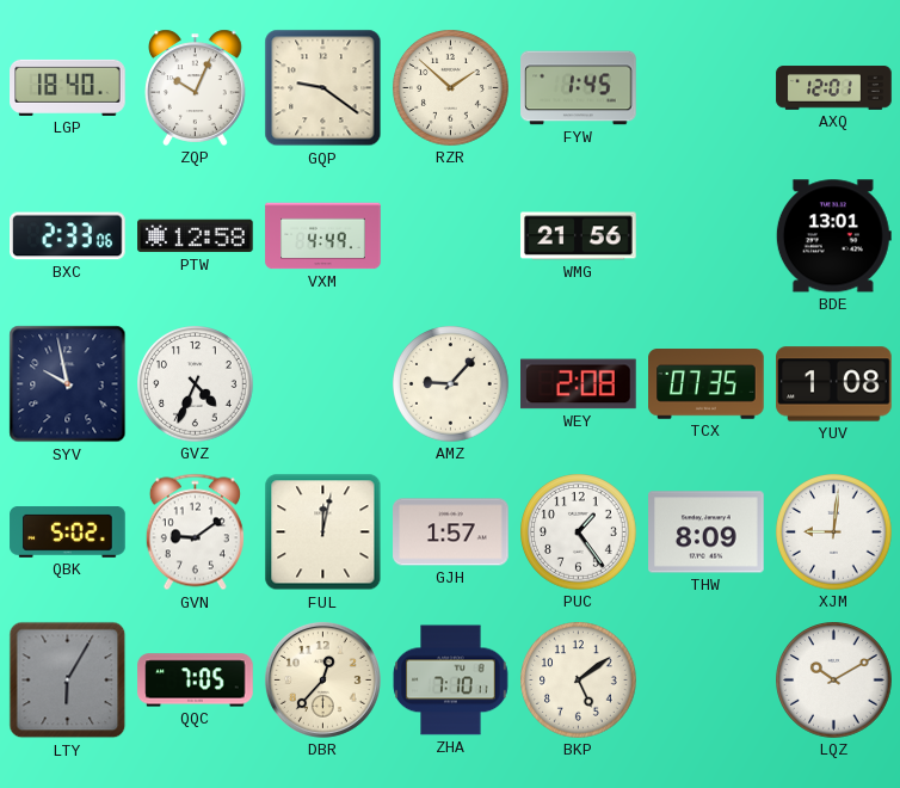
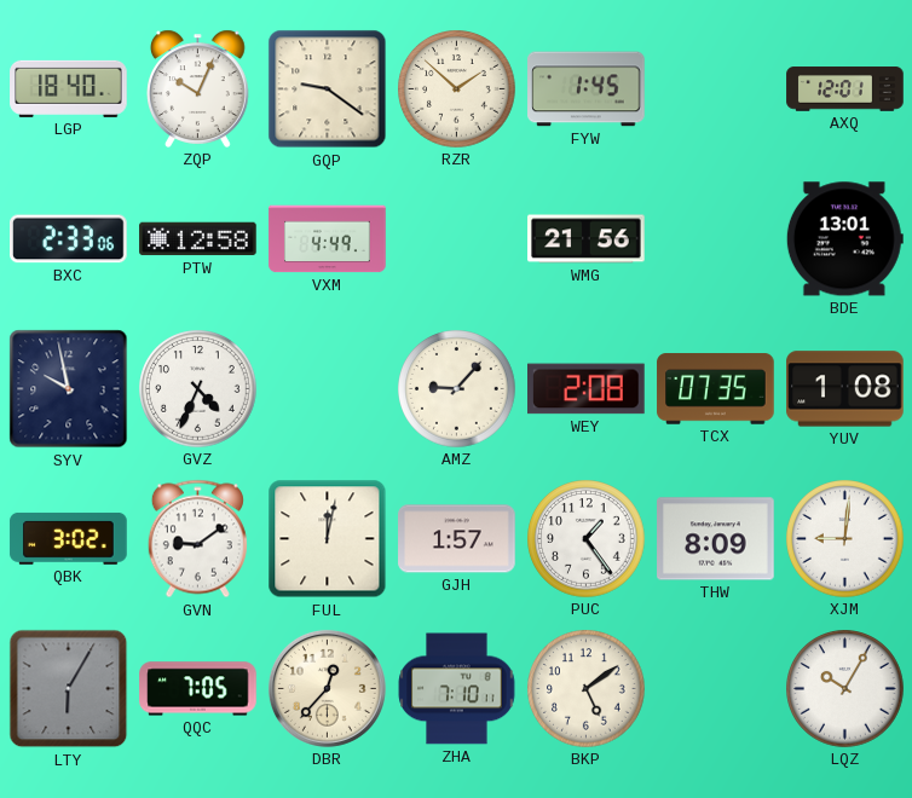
QBK: 5:02 -> 3:02
LQZ: 10:10 -> 10:05
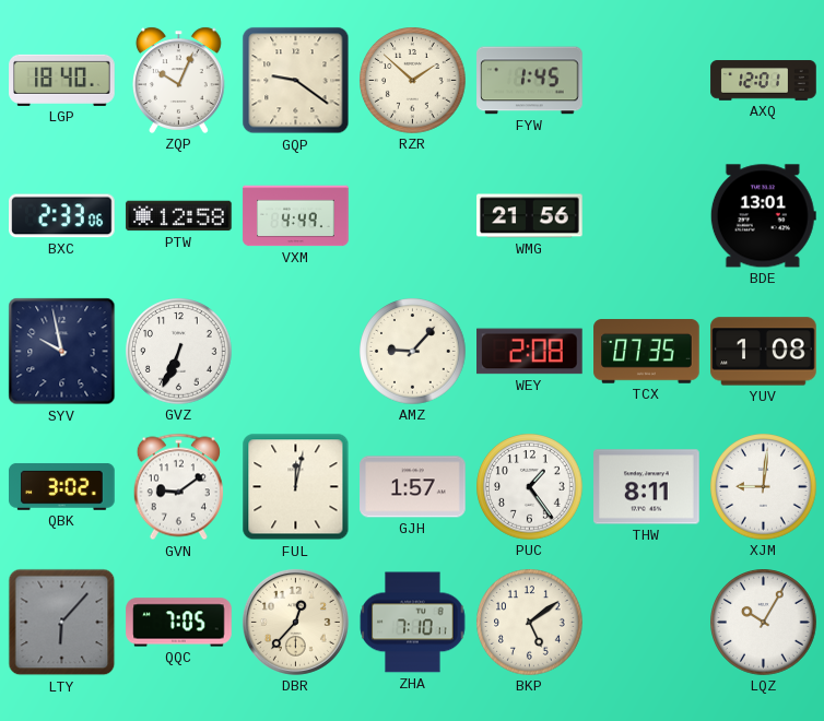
GVZ: 4:34 -> 6:34
THW: 8:09 -> 8:11
LTY: 6:05 -> 6:07
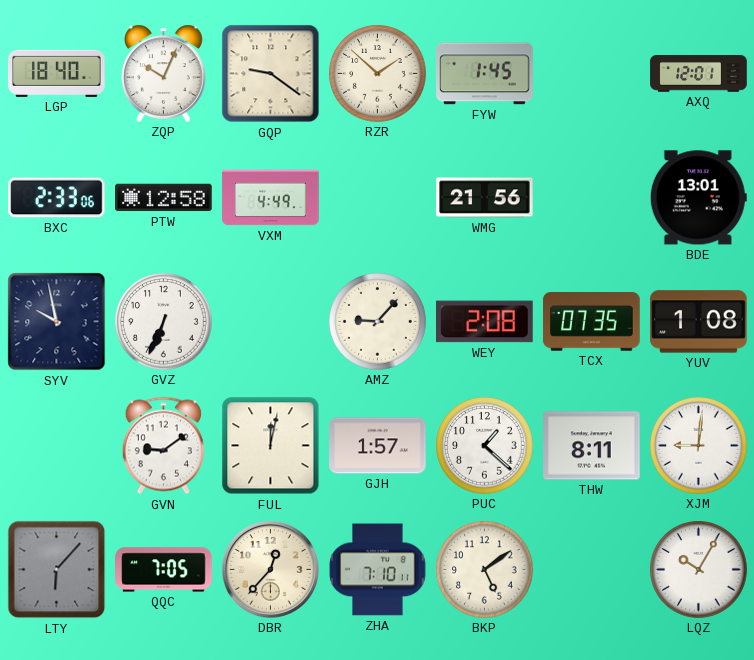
QBK: 3:02 -> none
PUC: 1:24 -> 1:22
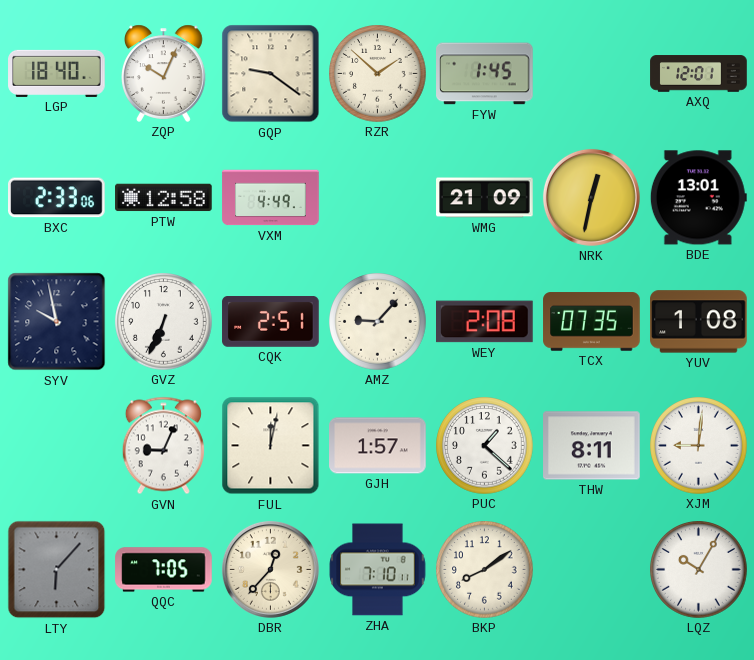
WMG: 21:56 -> 21:09
NRK: none -> 12:32
CQK: none -> 2:51
GVN: 9:09 -> 9:04
BKP: 5:09 -> 8:09
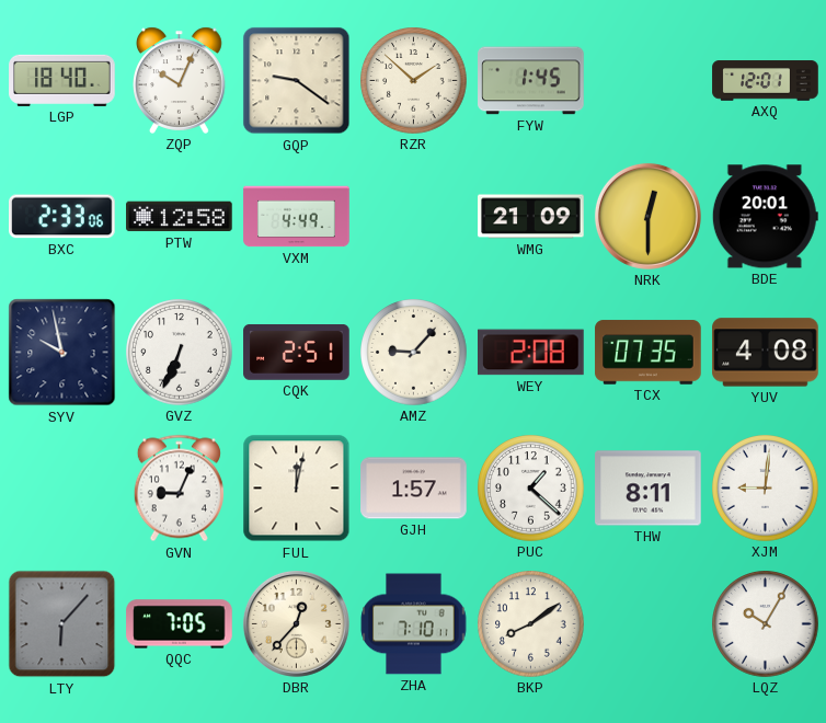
NRK: 12:32 -> 12:30
BDE: 13:01 -> 20:01
YUV: 1:08 -> 4:08
